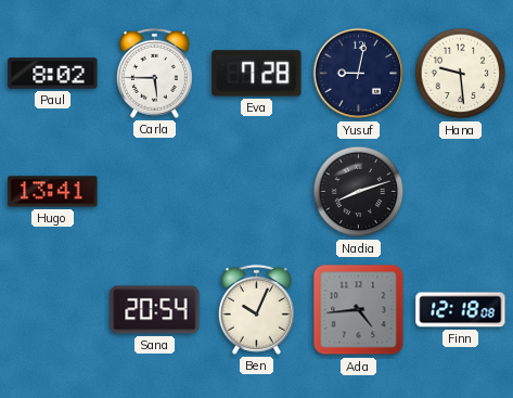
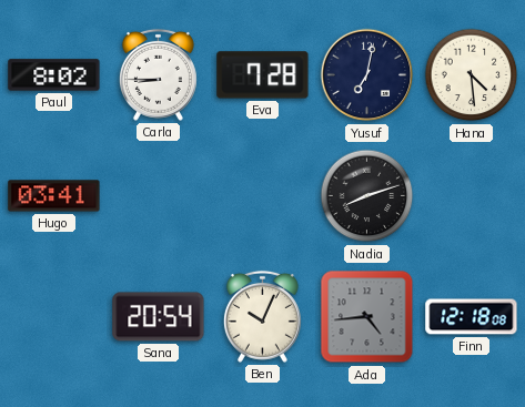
Carla: 5:45 -> 8:45
Yusuf: 9:02 -> 7:02
Hana: 9:29 -> 4:29
Hugo: 13:41 -> 03:41
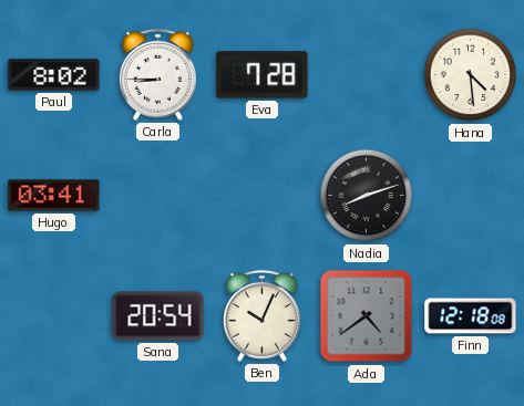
Yusuf: 7:02 -> none
Ada: 4:44 -> 4:39
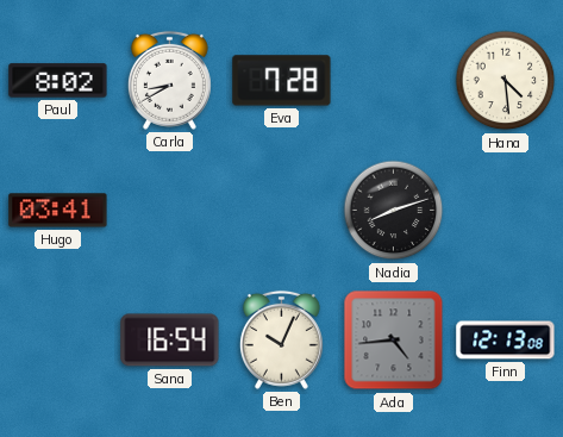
Carla: 8:45 -> 8:40
Sana: 20:54 -> 16:54
Ada: 4:39 -> 4:44
Finn: 12:18 -> 12:13
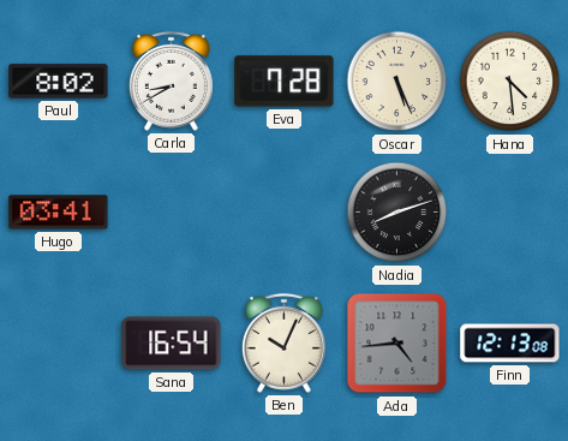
Oscar: none -> 5:26
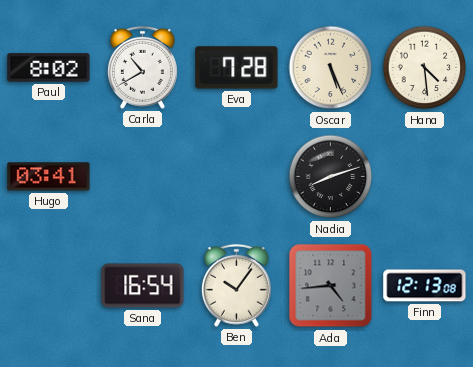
Carla: 8:40 -> 10:40
Ben: 10:04 -> 10:06
